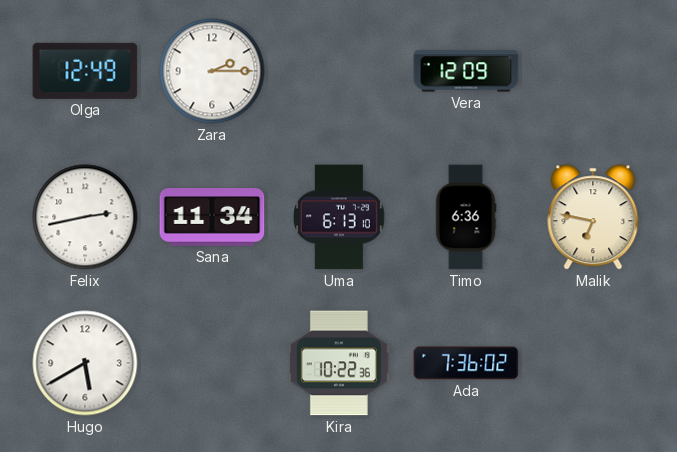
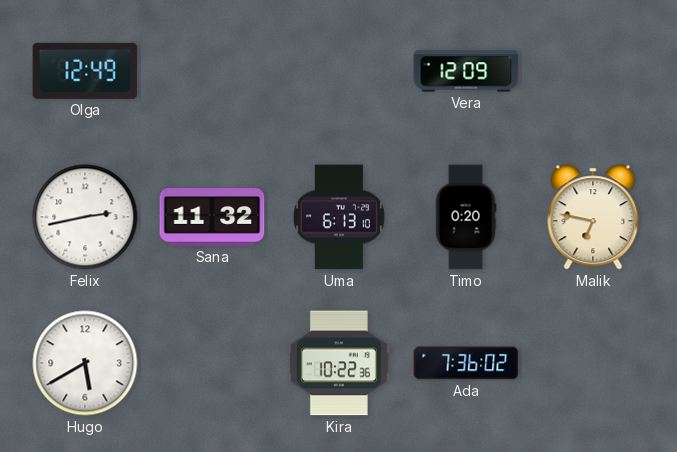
Zara: 2:15 -> none
Sana: 11:34 -> 11:32
Timo: 6:36 -> 0:20
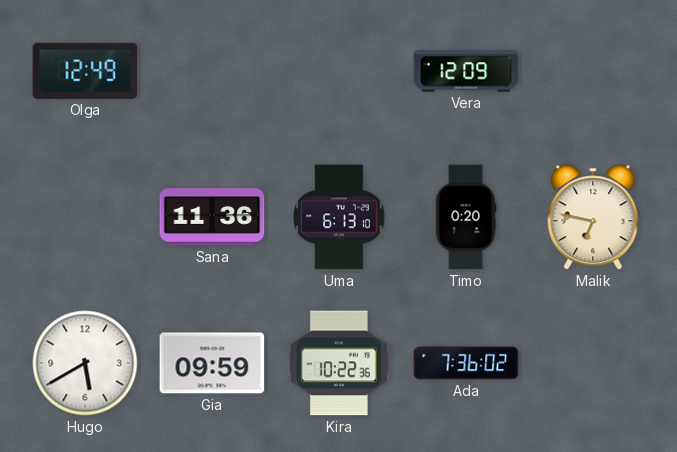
Felix: 2:43 -> none
Sana: 11:32 -> 11:36
Gia: none -> 09:59
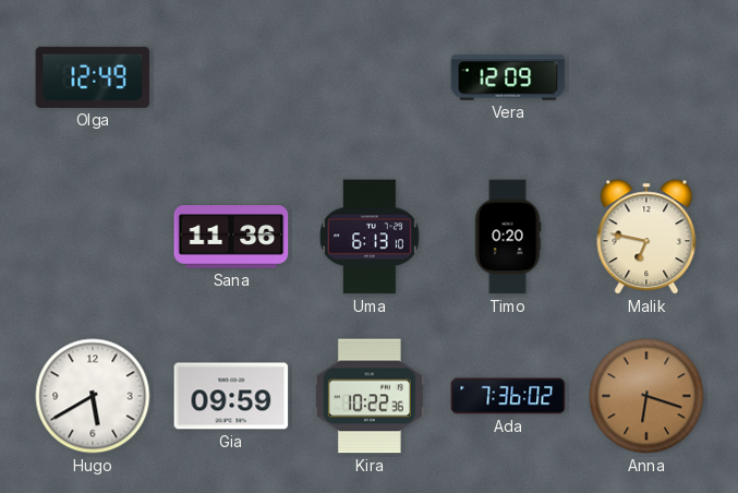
Anna: none -> 6:18
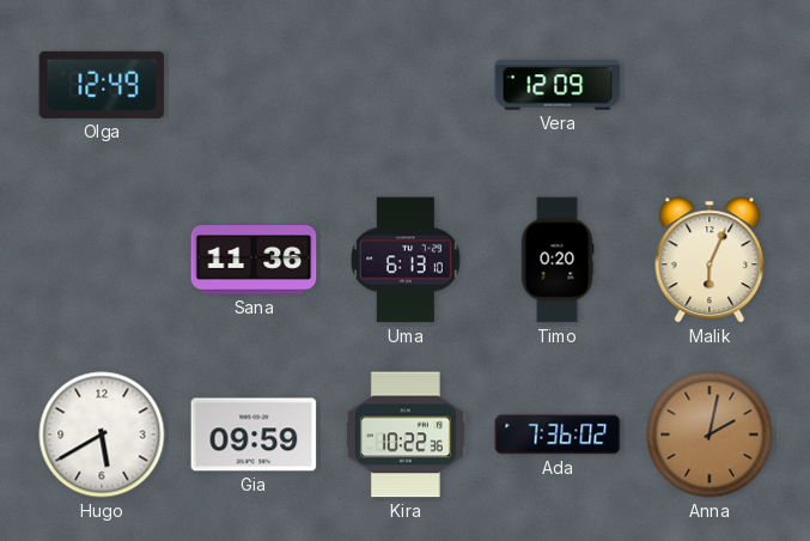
Malik: 6:47 -> 6:04
Anna: 6:18 -> 2:02
